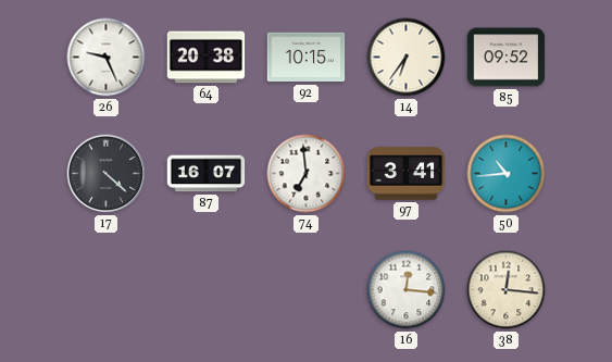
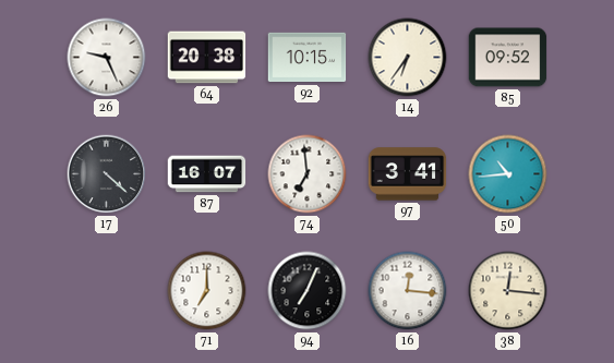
71: none -> 7:00
94: none -> 7:04
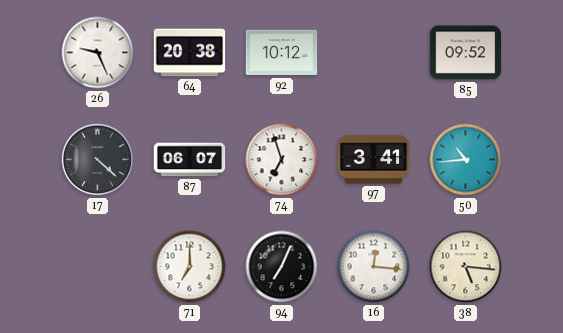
92: 10:15 -> 10:12
14: 6:36 -> none
87: 16:07 -> 06:07
74: 6:59 -> 6:57
38: 12:16 -> 5:16
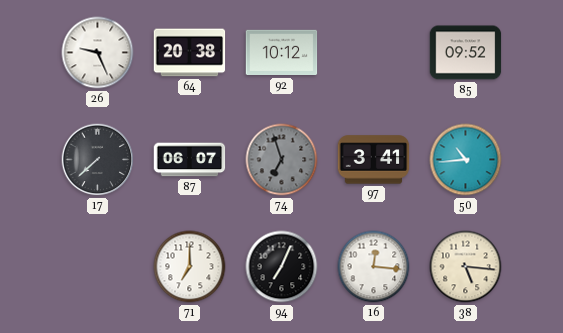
17: 4:22 -> 7:38
74 dial: white -> grey
